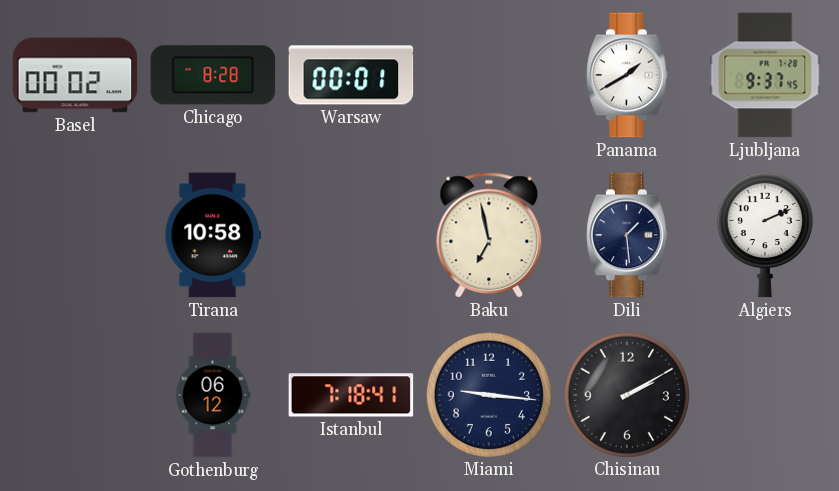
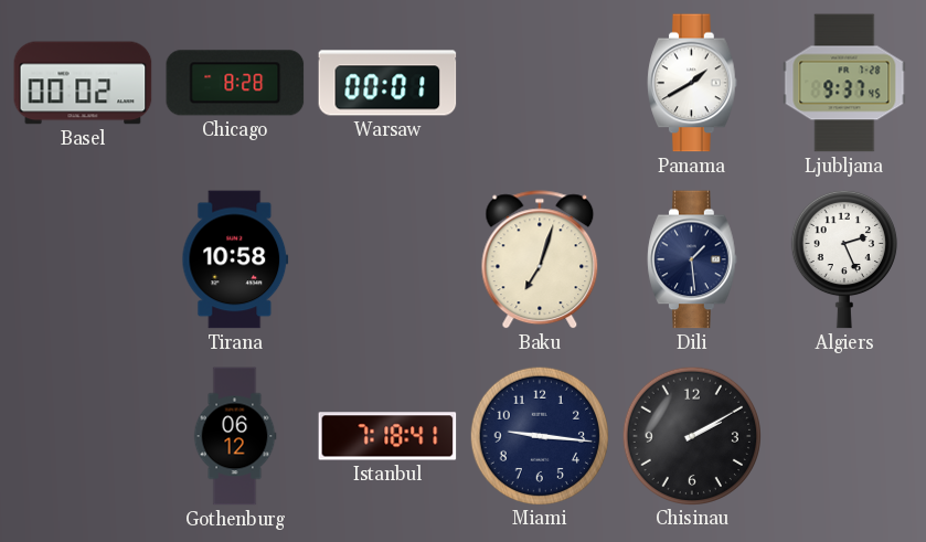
Baku: 6:58 -> 7:03
Algiers: 2:11 -> 2:26
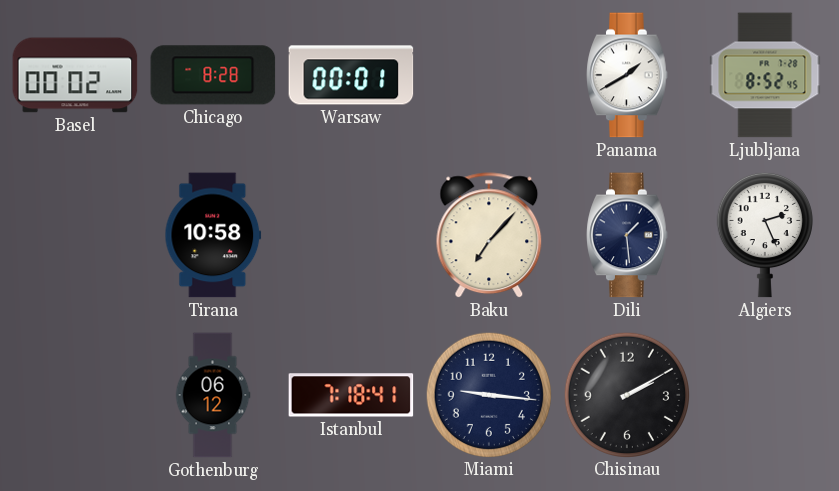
Ljubljana: 9:37 -> 8:52
Baku: 7:03 -> 7:07
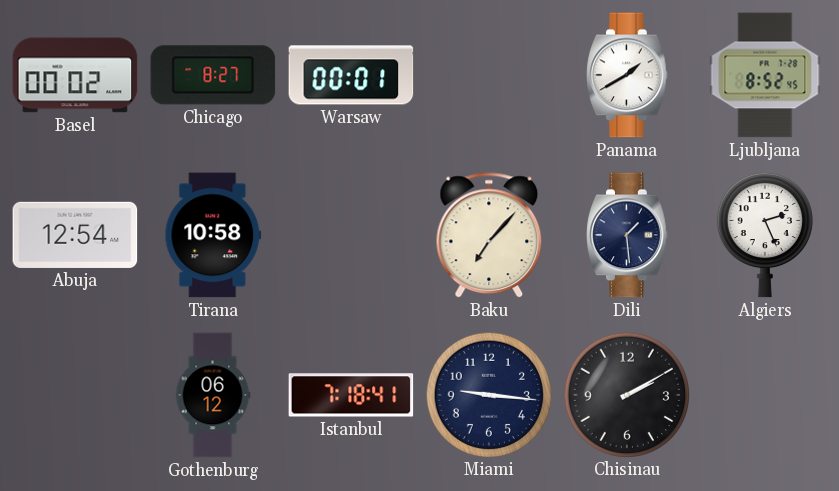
Chicago: 8:28 -> 8:27
Abuja: none -> 12:54
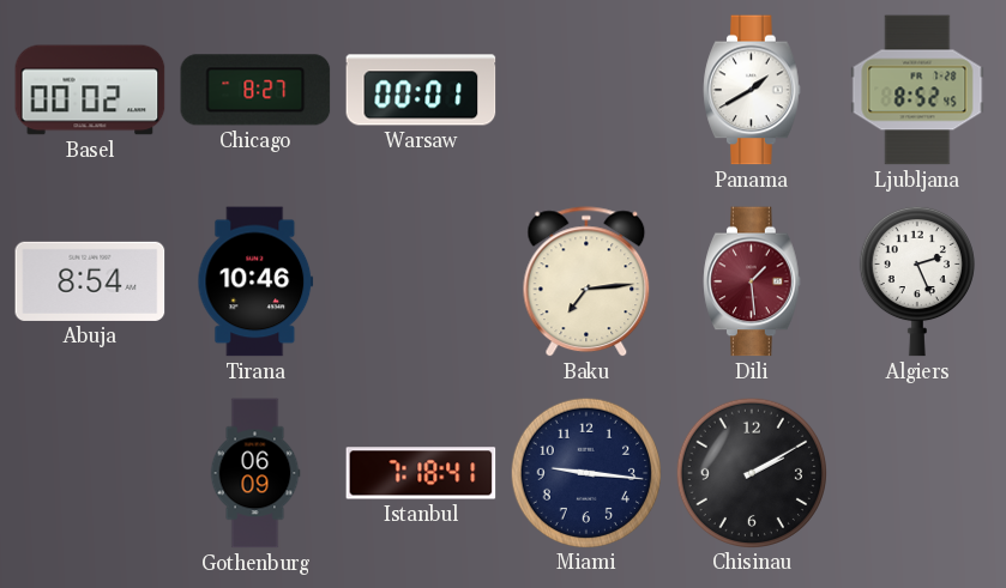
Abuja: 12:54 -> 8:54
Tirana: 10:58 -> 10:46
Baku: 7:07 -> 7:14
Dili dial: navy -> burgundy
Gothenburg: 06:12 -> 06:09
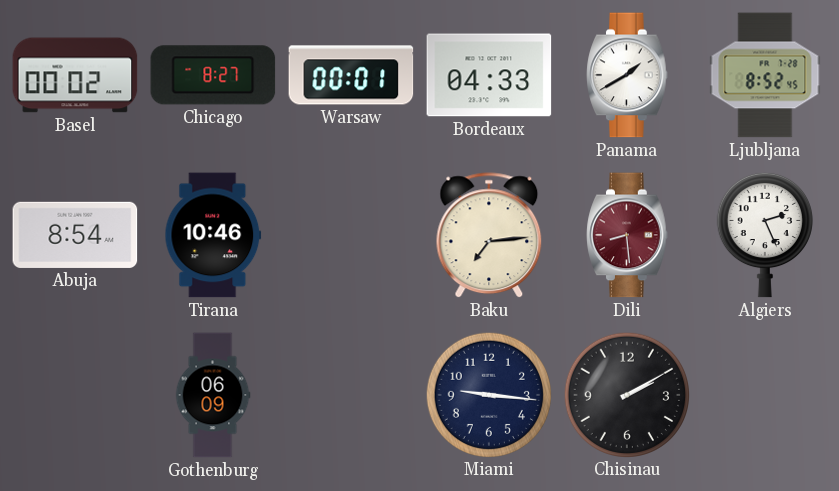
Bordeaux: none -> 04:33
Dili: 1:29 -> 8:29
Istanbul: 7:18 -> none
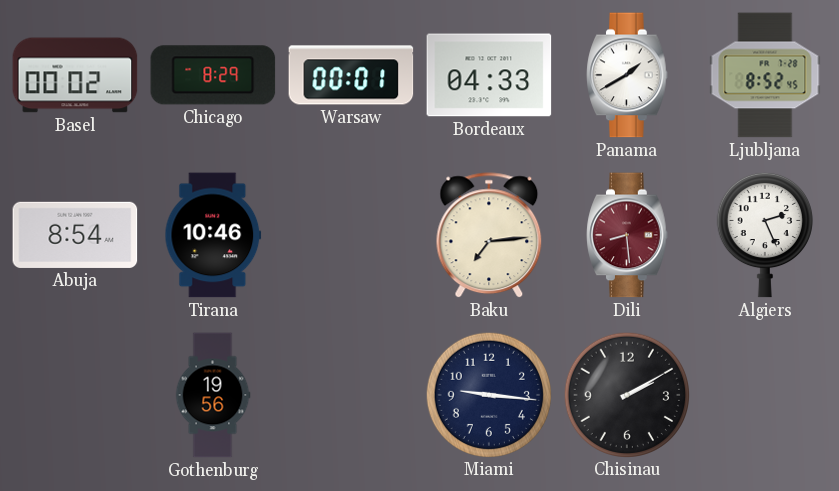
Chicago: 8:27 -> 8:29
Gothenburg: 06:09 -> 19:56
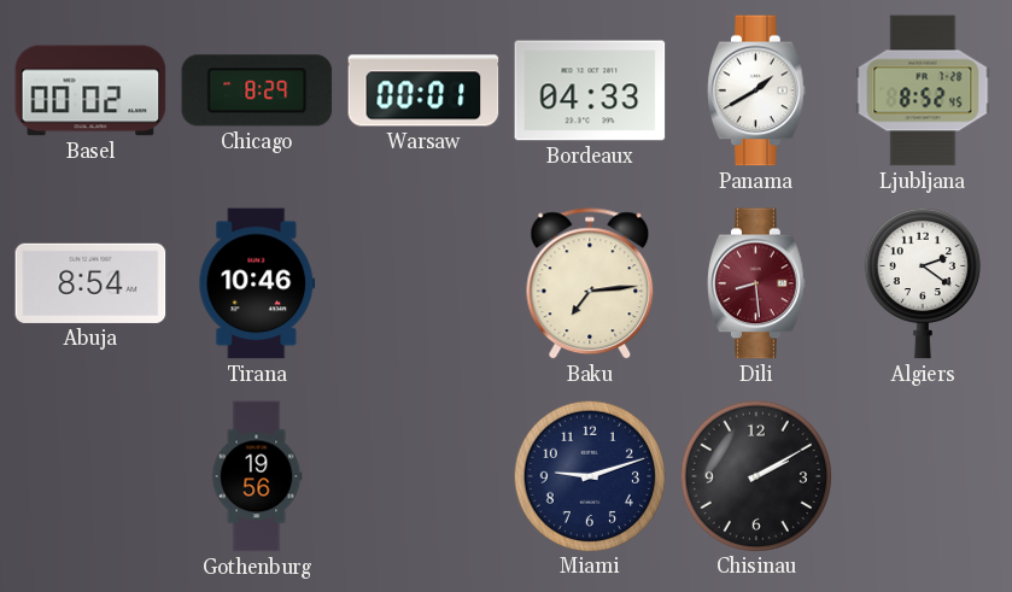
Algiers: 2:26 -> 2:21
Miami: 9:16 -> 9:12
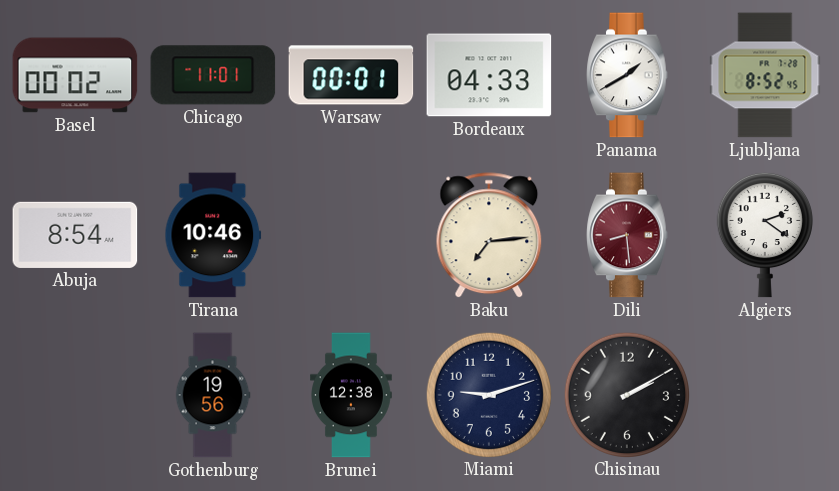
Chicago: 8:29 -> 11:01
Brunei: none -> 12:38
